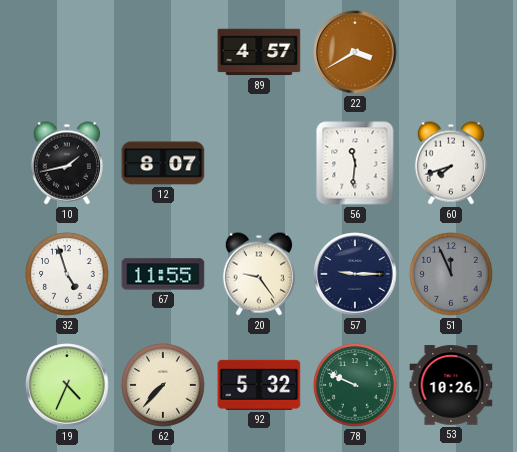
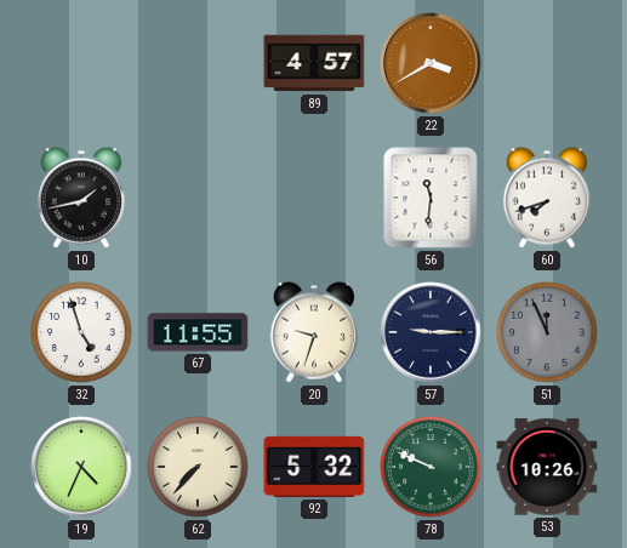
12: 8:07 -> none
20: 9:24 -> 9:33
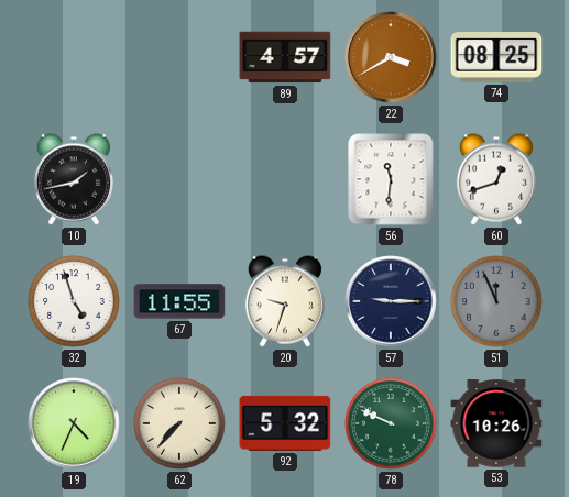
74: none -> 08:25
60: 7:42 -> 12:42
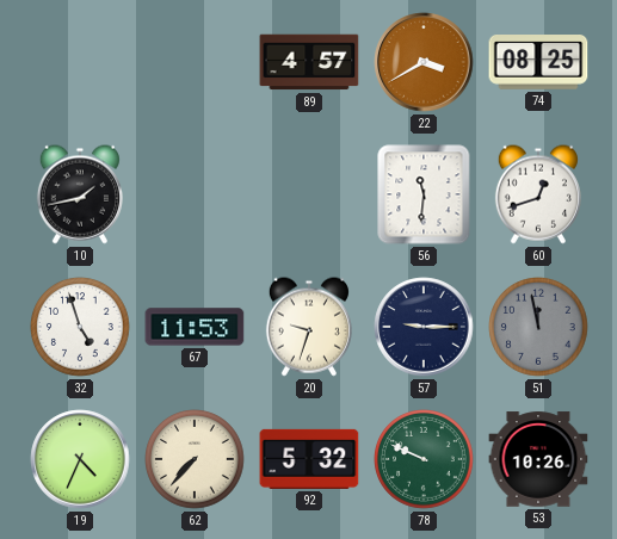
67: 11:55 -> 11:53
51: 11:56 -> 11:58
